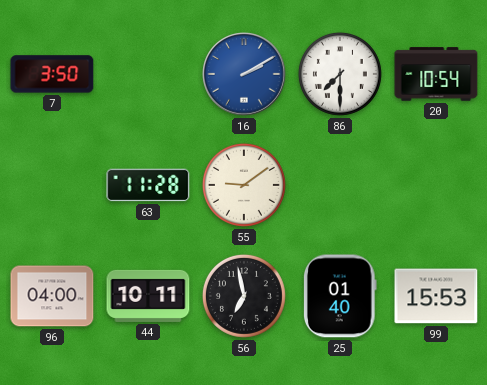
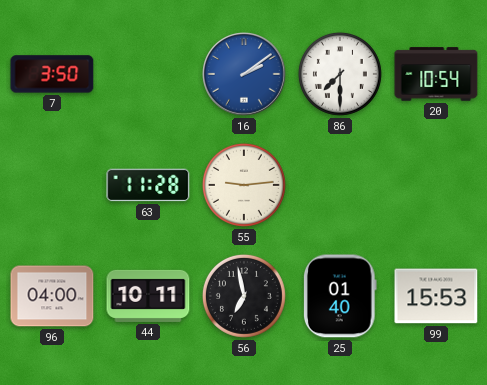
16: 2:10 -> 2:09
55: 9:09 -> 9:14
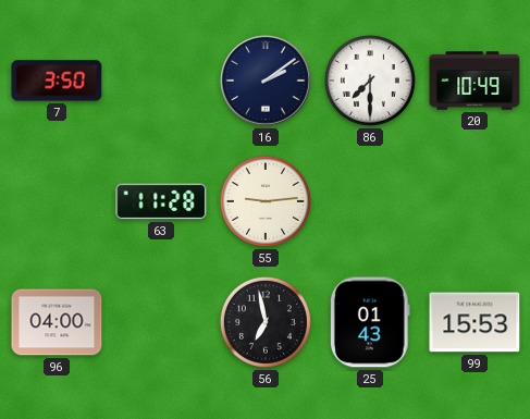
16 dial: blue -> navy
20: 10:54 -> 10:49
44: 10:11 -> none
25: 01:40 -> 01:43
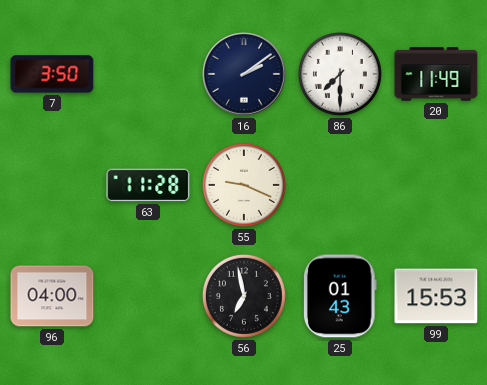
20: 10:49 -> 11:49
55: 9:14 -> 9:19
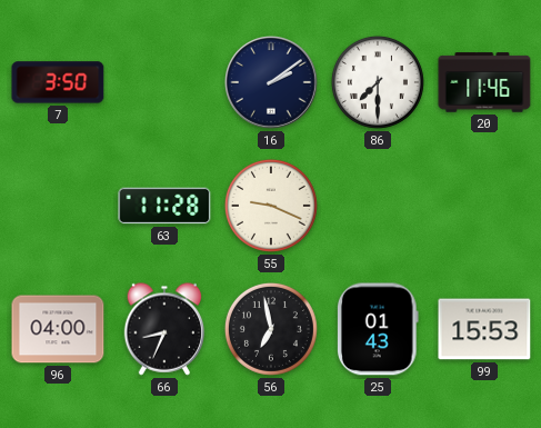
20: 11:49 -> 11:46
66: none -> 8:34
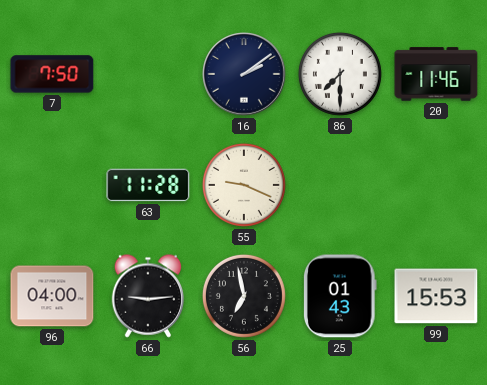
7: 3:50 -> 7:50
66: 8:34 -> 9:14
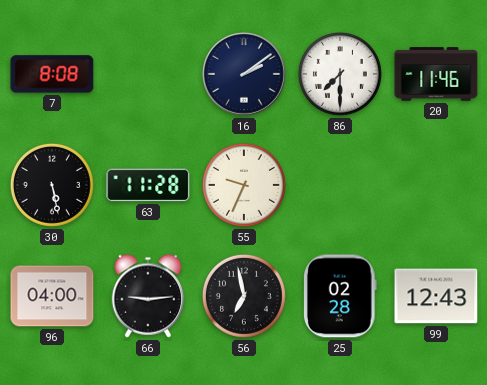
7: 7:50 -> 8:08
30: none -> 5:28
55: 9:19 -> 9:34
25: 01:43 -> 02:28
99: 15:53 -> 12:43
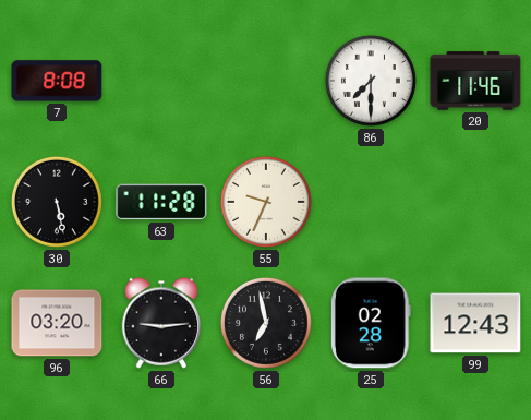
16: 2:09 -> none
96: 04:00 -> 03:20
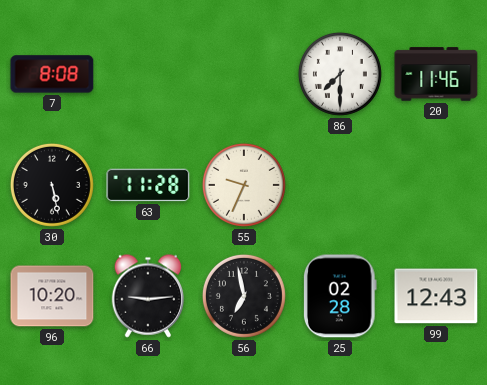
96: 03:20 -> 10:20
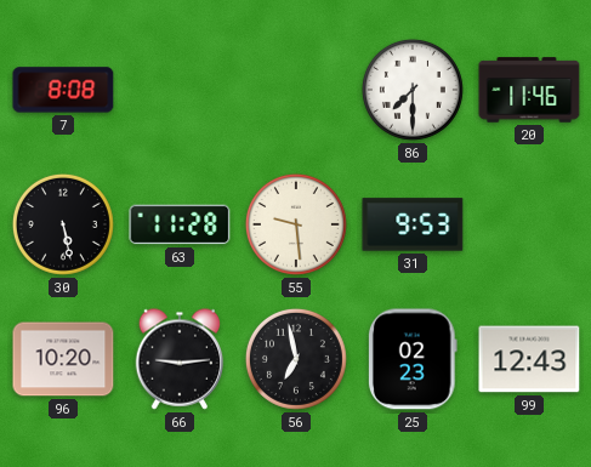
55: 9:34 -> 9:29
31: none -> 9:53
25: 02:28 -> 02:23
